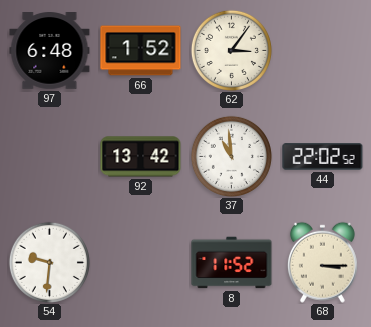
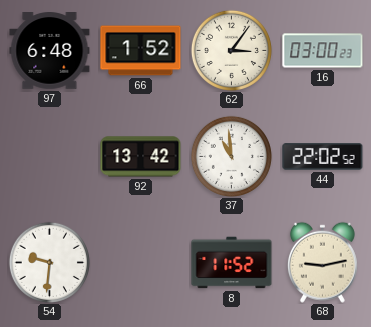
16: none -> 03:00
68: 3:15 -> 9:13
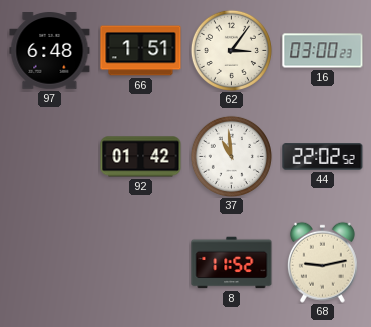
66: 1:52 -> 1:51
92: 13:42 -> 01:42
54: 9:31 -> none
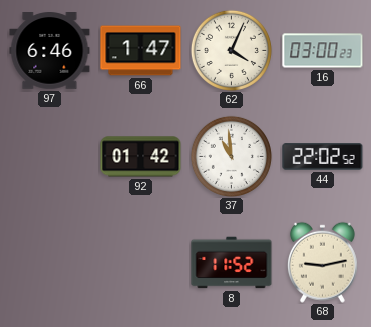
97: 6:48 -> 6:46
66: 1:51 -> 1:47
62: 3:06 -> 4:04
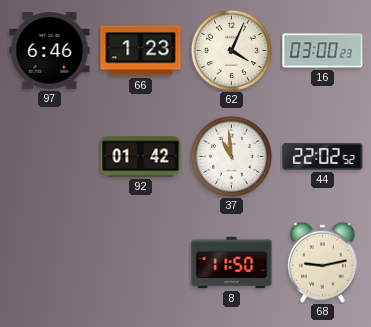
66: 1:47 -> 1:23
8: 11:52 -> 11:50
